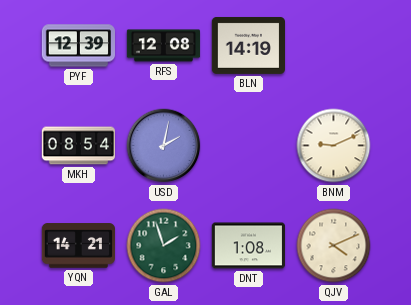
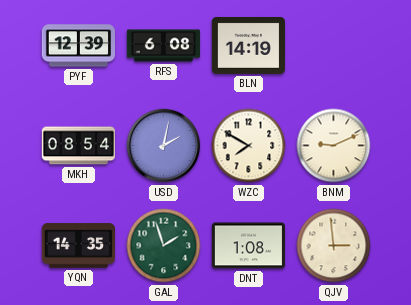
RFS: 12:08 -> 6:08
WZC: none -> 7:50
YQN: 14:21 -> 14:35
QJV: 4:11 -> 2:59
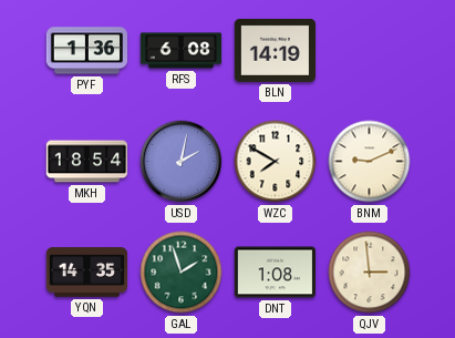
PYF: 12:39 -> 1:36
MKH: 08:54 -> 18:54
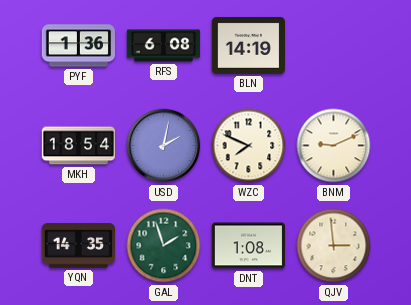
WZC: 7:50 -> 7:49
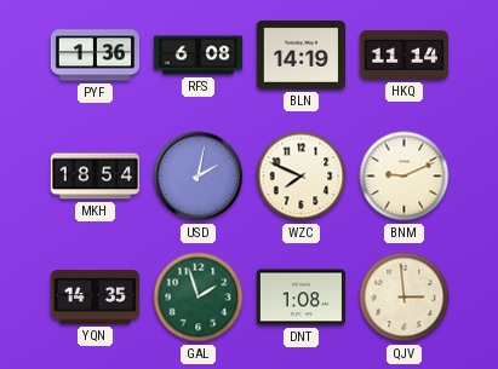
HKQ: none -> 11:14
